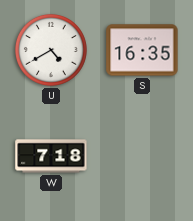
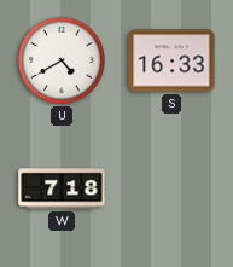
S: 16:35 -> 16:33
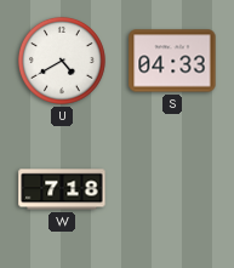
S: 16:33 -> 04:33
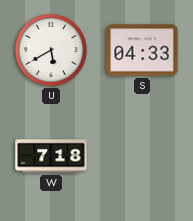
U: 4:40 -> 5:40
